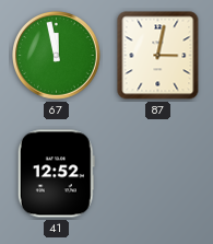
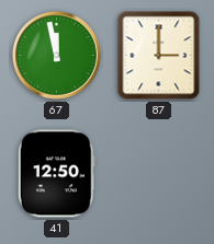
87: 3:02 -> 3:00
41: 12:52 -> 12:50
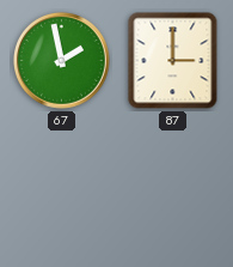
67: 11:58 -> 1:58
41: 12:50 -> none
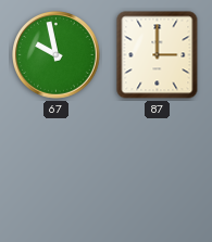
67: 1:58 -> 9:58
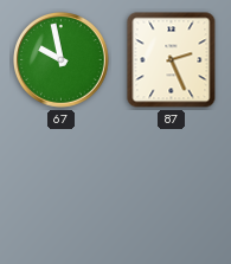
87: 3:00 -> 2:26
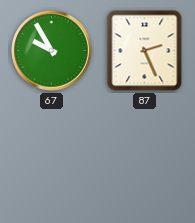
67: 9:58 -> 9:55
